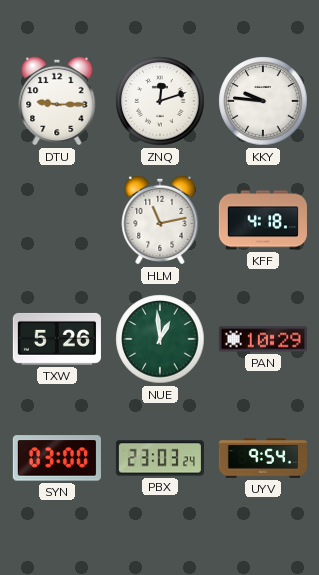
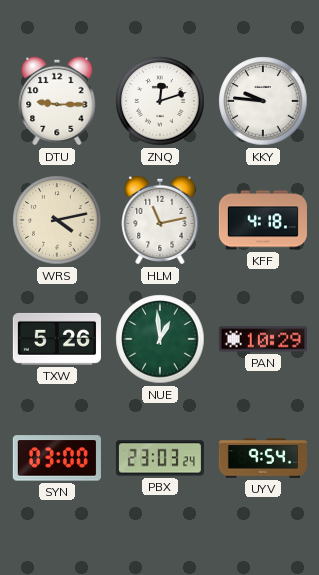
WRS: none -> 4:13
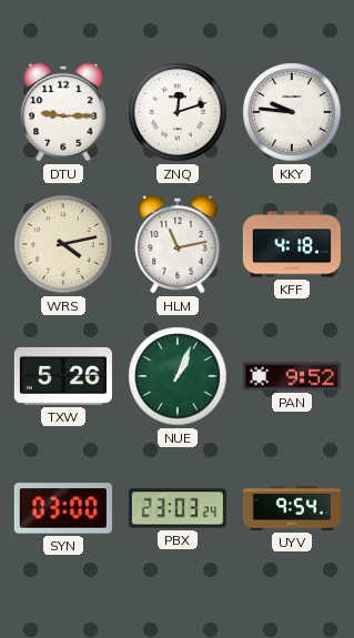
NUE: 12:59 -> 1:04
PAN: 10:29 -> 9:52
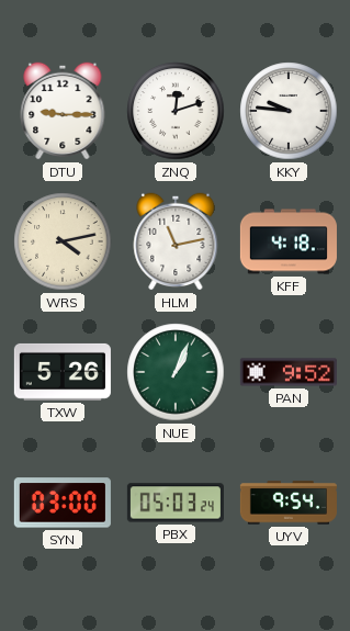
PBX: 23:03 -> 05:03
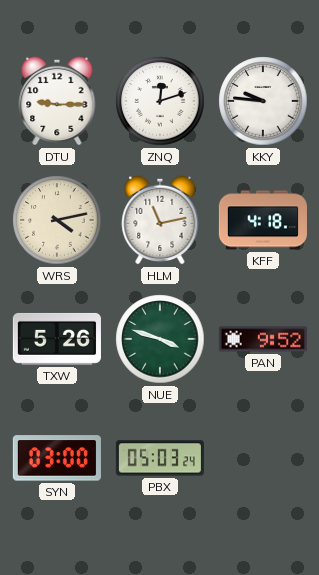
NUE: 1:04 -> 3:48
UYV: 9:54 -> none
